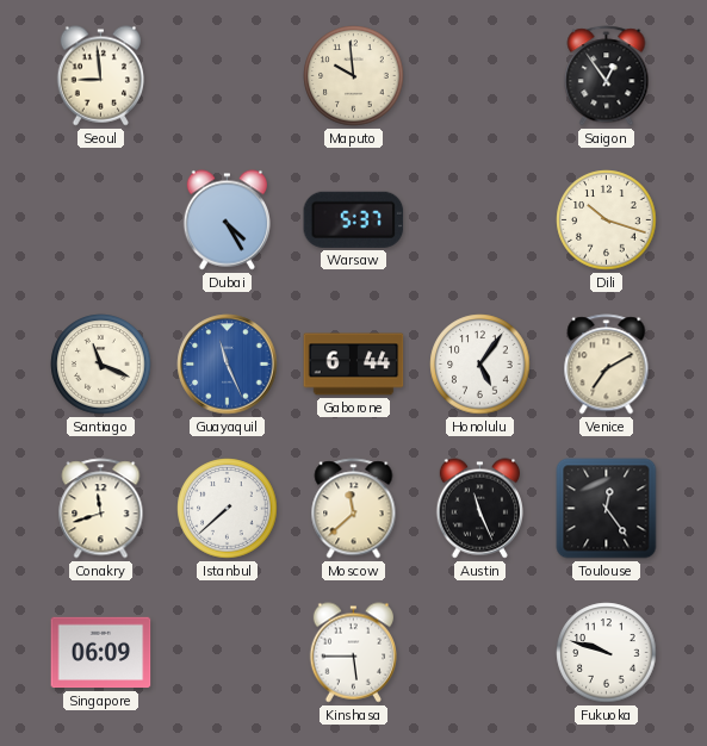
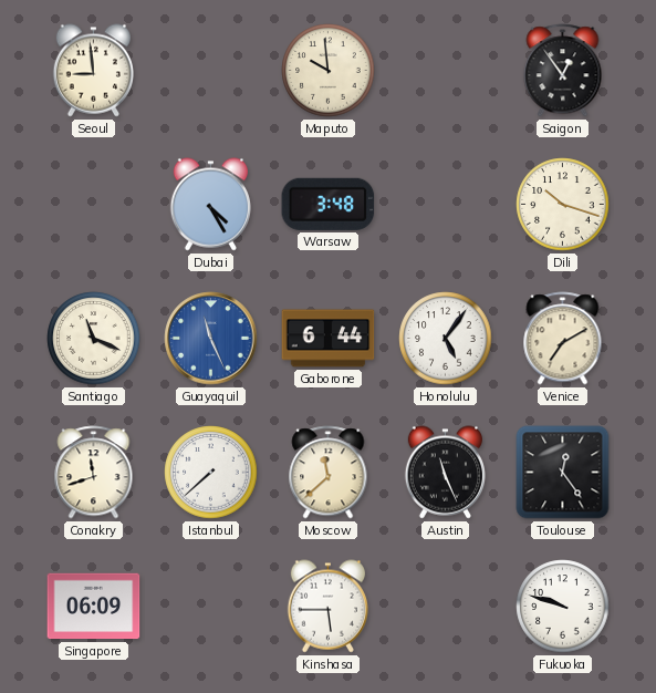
Warsaw: 5:37 -> 3:48
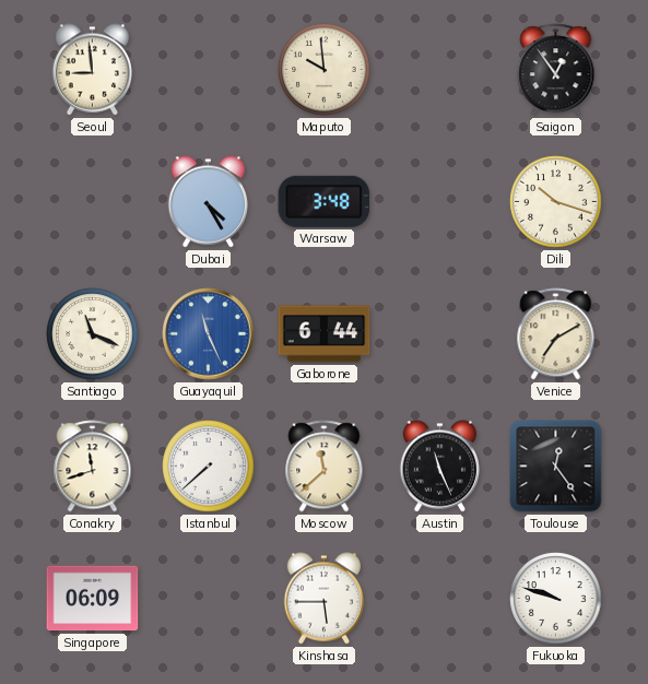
Honolulu: 5:06 -> none
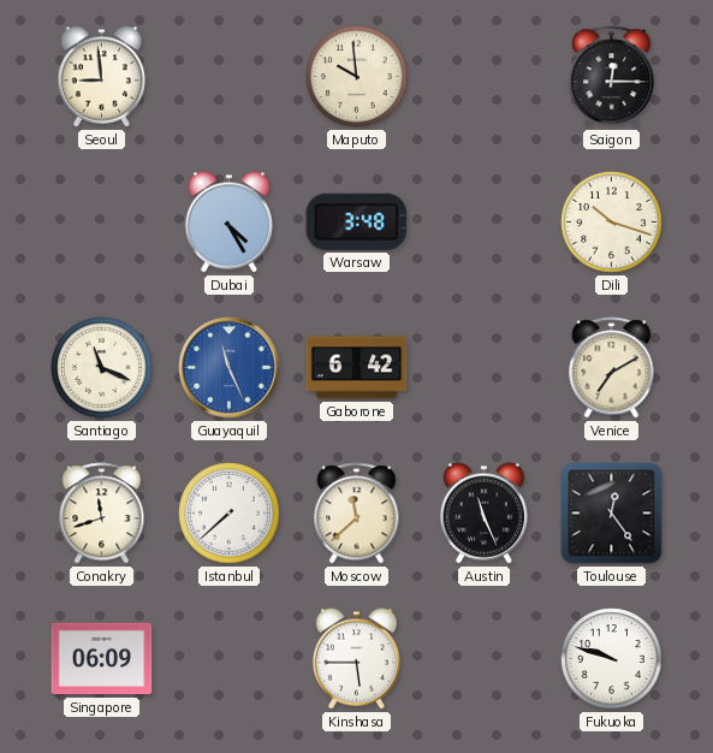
Saigon: 12:54 -> 12:15
Gaborone: 6:44 -> 6:42
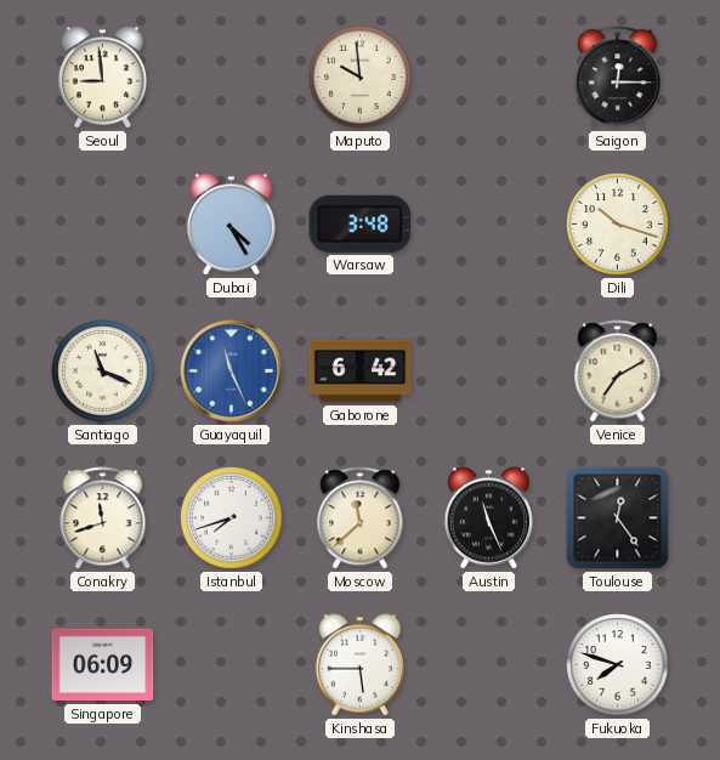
Istanbul: 7:38 -> 7:42
Fukuoka: 9:48 -> 7:48
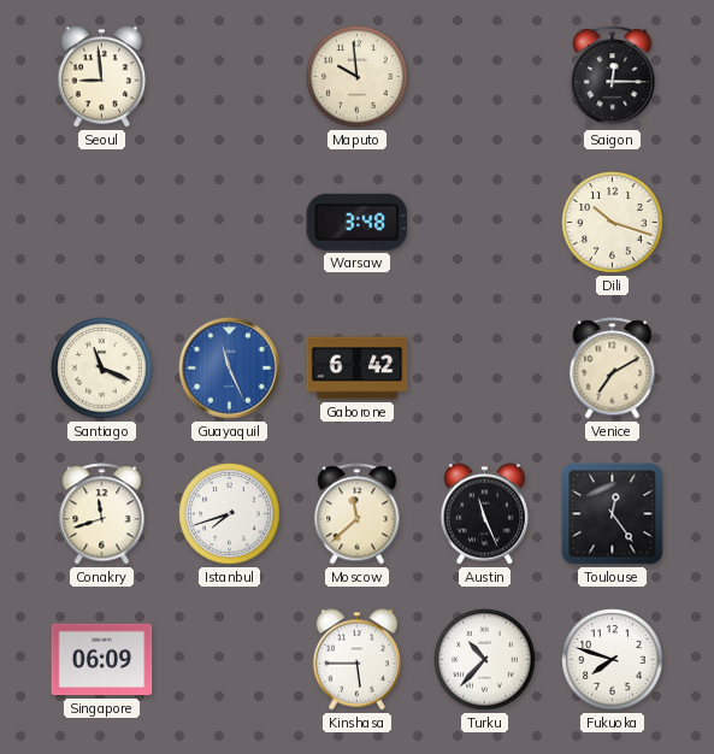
Dubai: 4:25 -> none
Turku: none -> 10:37
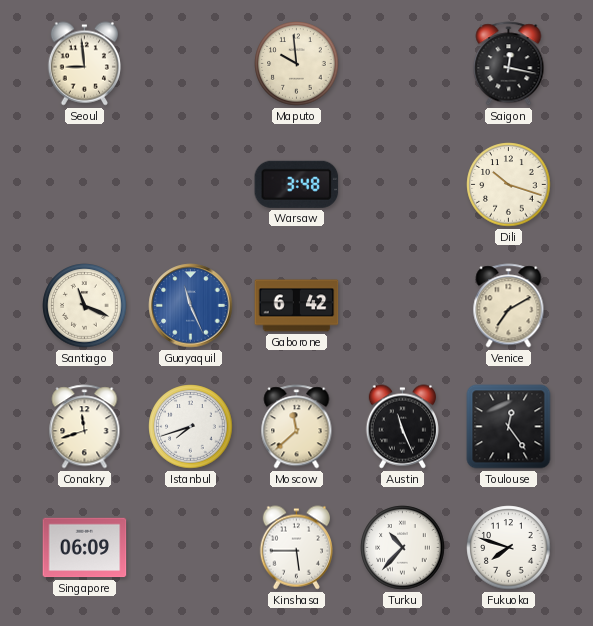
Saigon: 12:15 -> 12:17
